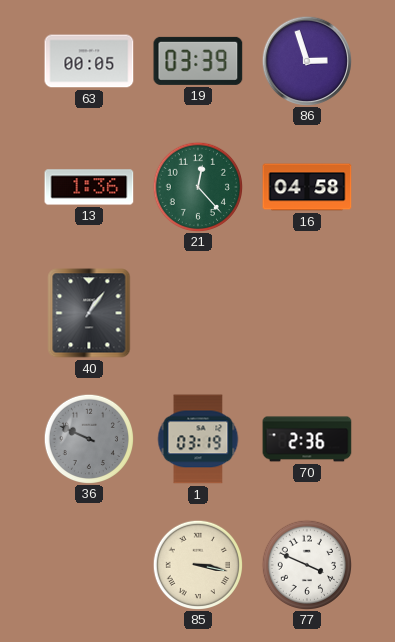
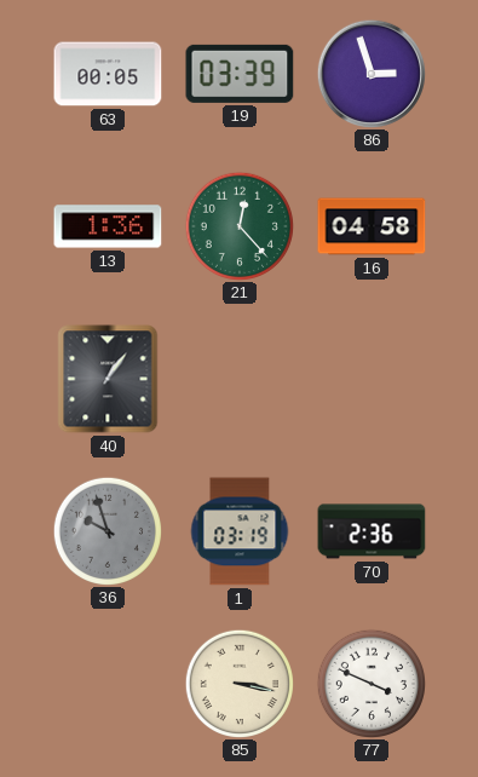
36: 9:49 -> 9:57
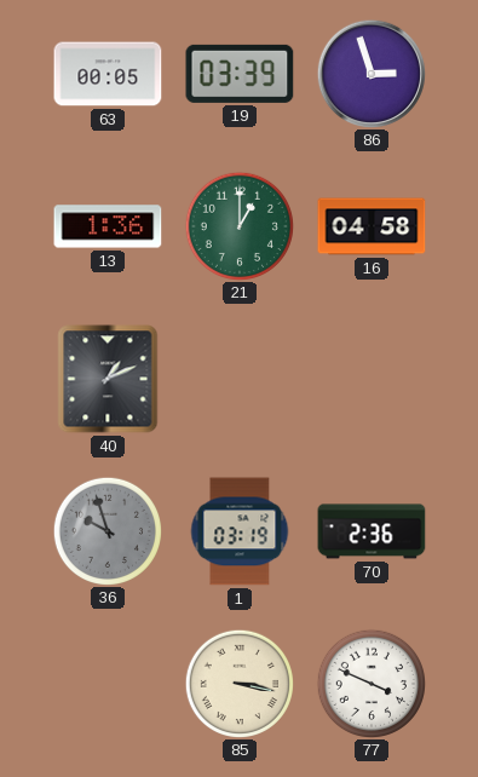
21: 12:23 -> 1:00
40: 1:06 -> 1:11
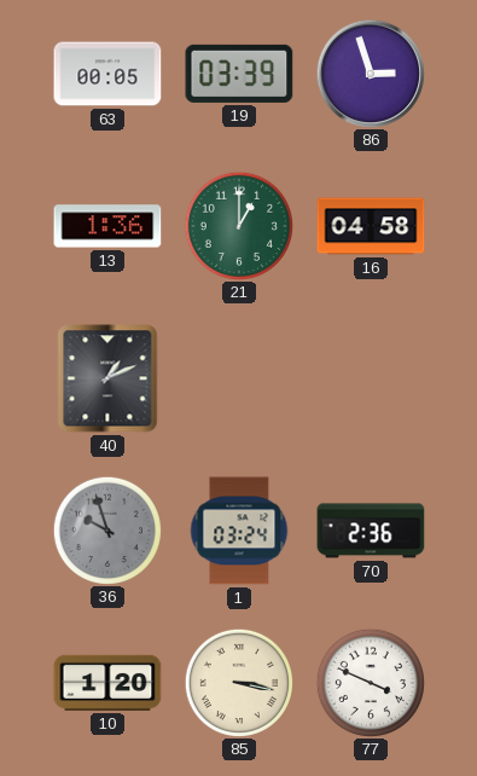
1: 03:19 -> 03:24
10: none -> 1:20
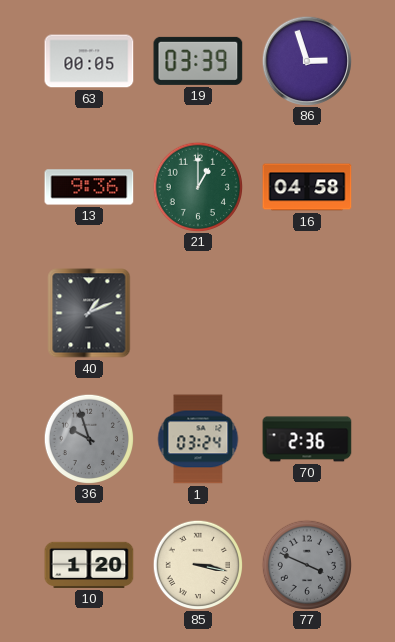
13: 1:36 -> 9:36
77 dial: white -> grey
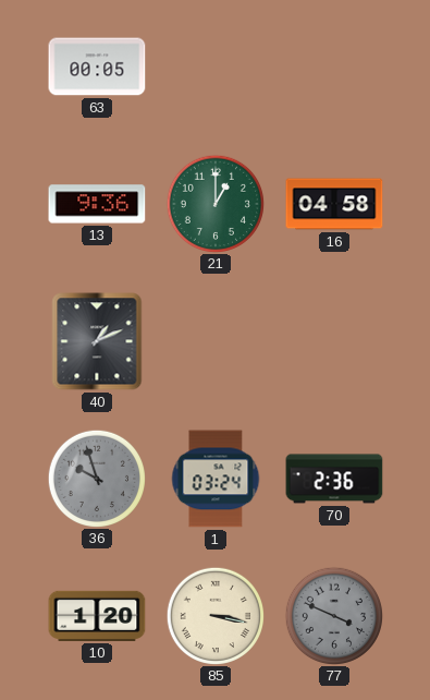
19: 03:39 -> none
86: 2:57 -> none
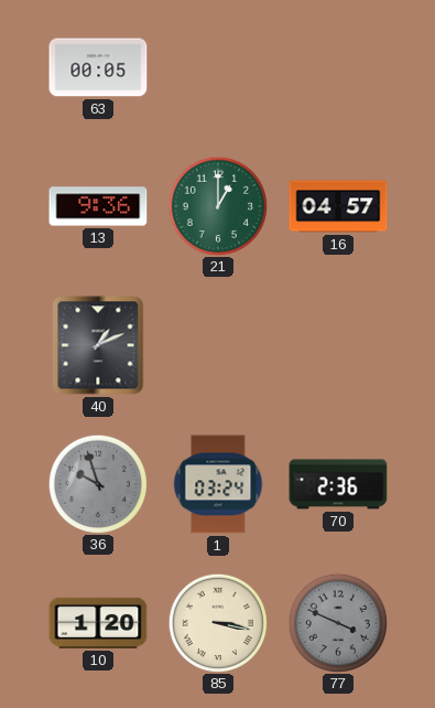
16: 04:58 -> 04:57
